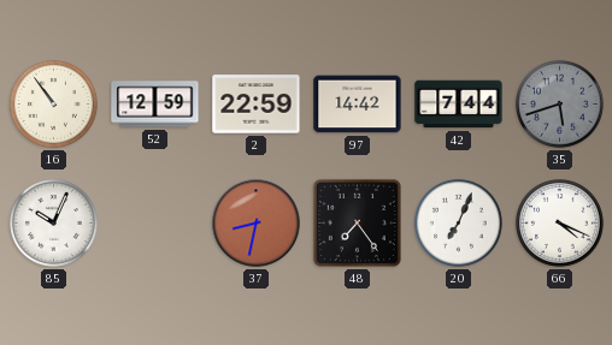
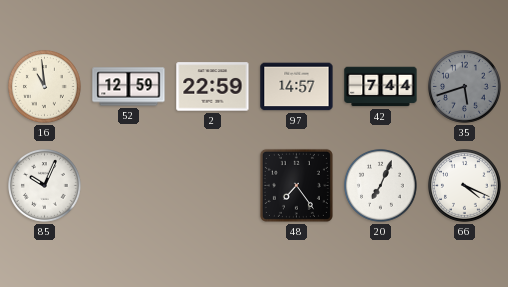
16: 10:54 -> 10:59
97: 14:42 -> 14:57
37: 8:32 -> none
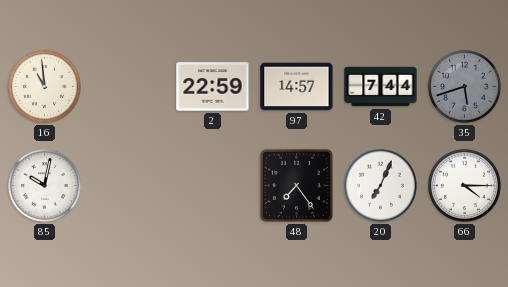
52: 12:59 -> none
85: 10:04 -> 10:02
66: 4:19 -> 4:15
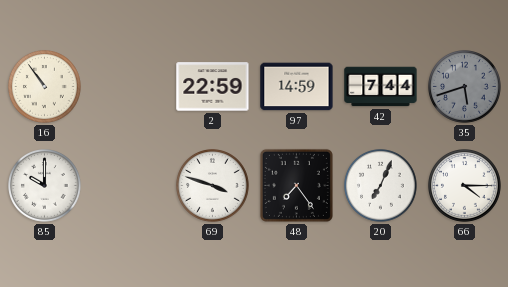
16: 10:59 -> 10:54
97: 14:57 -> 14:59
85: 10:02 -> 10:00
69: none -> 3:48
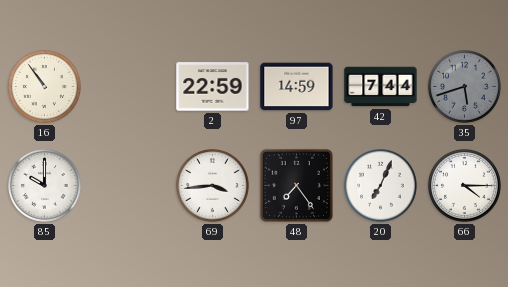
69: 3:48 -> 3:44
